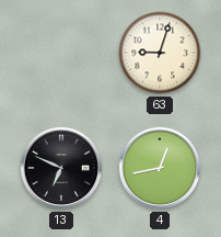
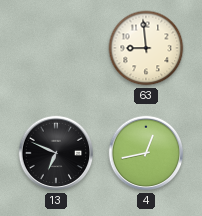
63: 9:03 -> 8:59
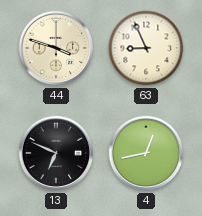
44: none -> 3:48
63: 8:59 -> 8:56
